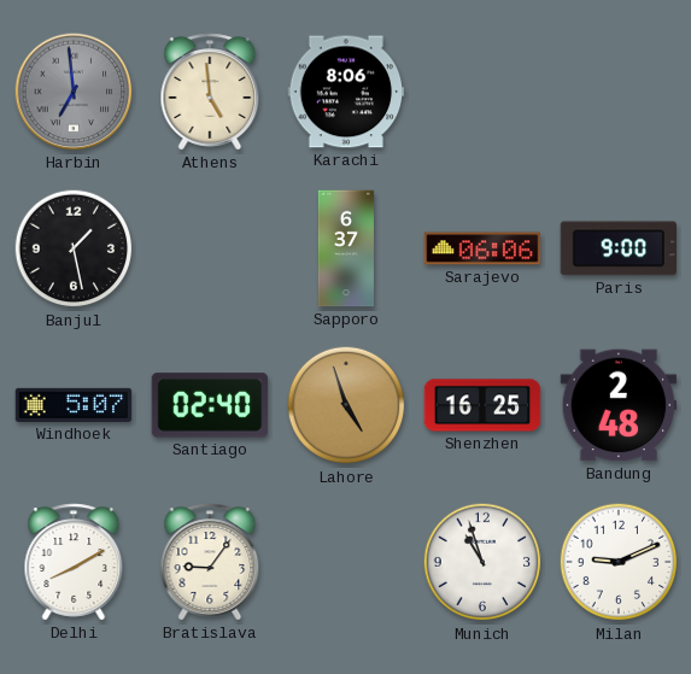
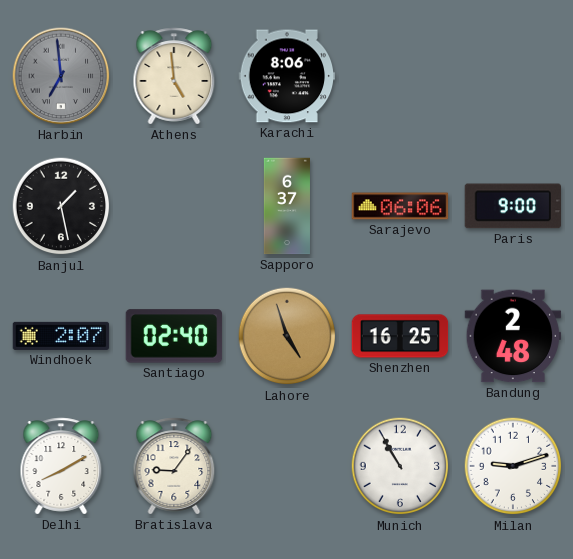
Windhoek: 5:07 -> 2:07
Munich: 10:57 -> 10:55
Milan: 9:11 -> 9:12
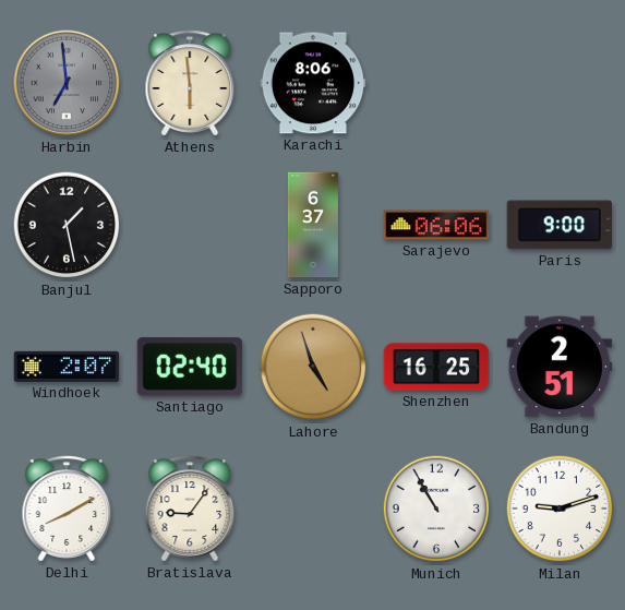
Athens: 4:59 -> 5:59
Bandung: 2:48 -> 2:51
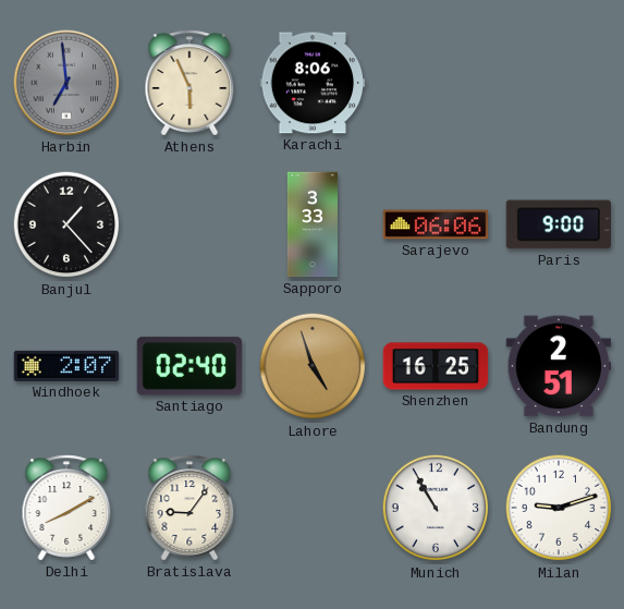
Athens: 5:59 -> 5:56
Banjul: 1:28 -> 1:23
Sapporo: 6:37 -> 3:33
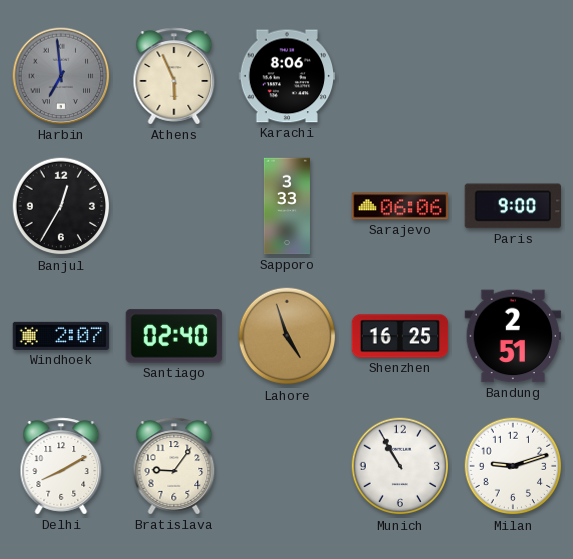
Banjul: 1:23 -> 12:35
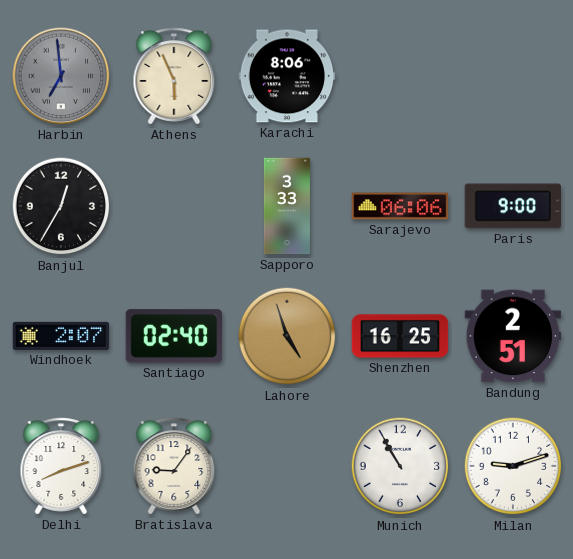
Delhi: 8:10 -> 8:12
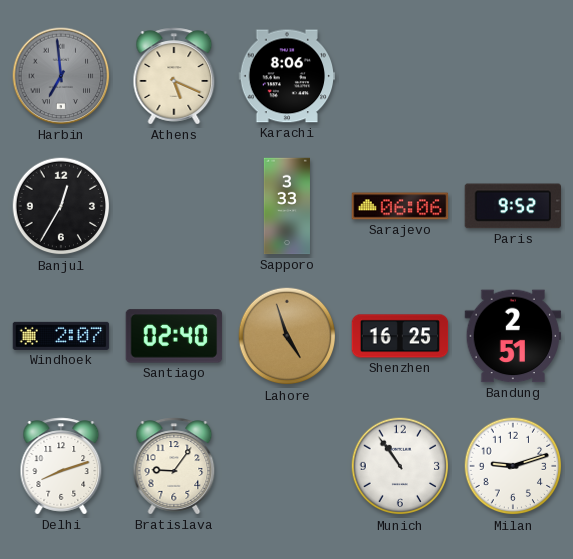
Athens: 5:56 -> 5:19
Paris: 9:00 -> 9:52
Munich: 10:55 -> 10:54
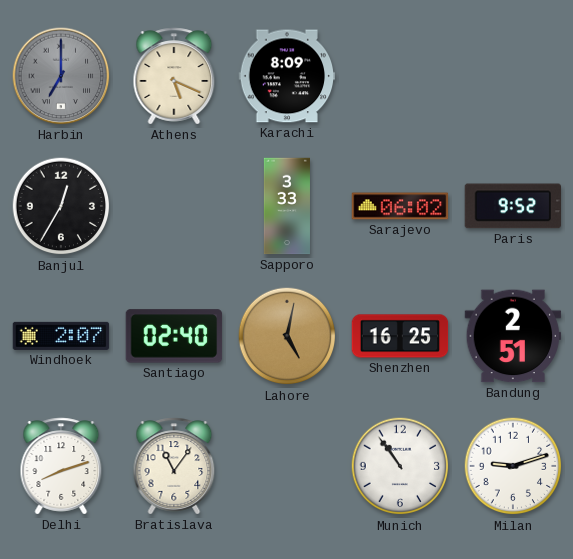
Harbin: 6:59 -> 7:00
Karachi: 8:06 -> 8:09
Sarajevo: 06:06 -> 06:02
Lahore: 4:57 -> 5:02
Bratislava: 9:06 -> 11:06
